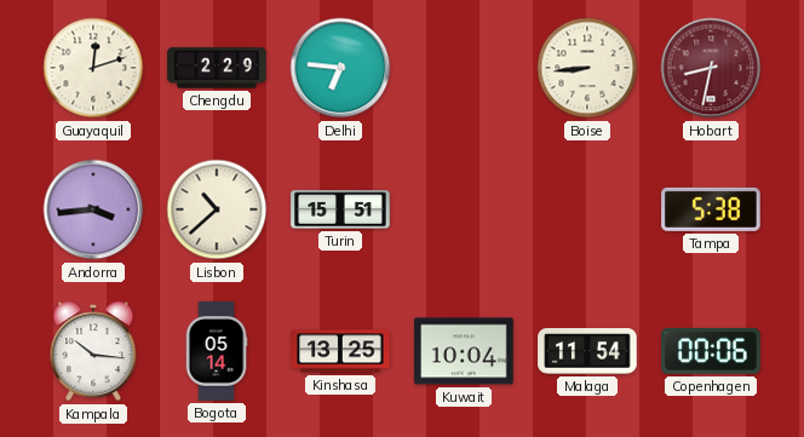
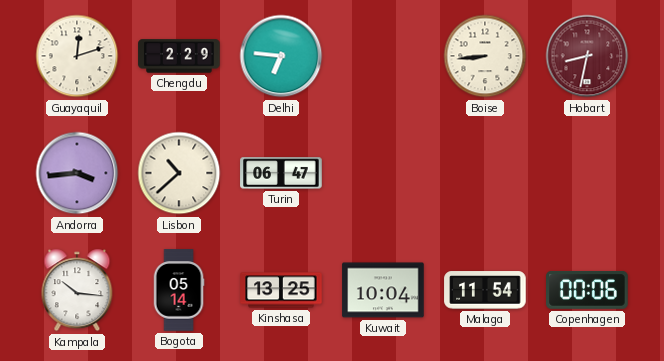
Turin: 15:51 -> 06:47
Tampa: 5:38 -> none
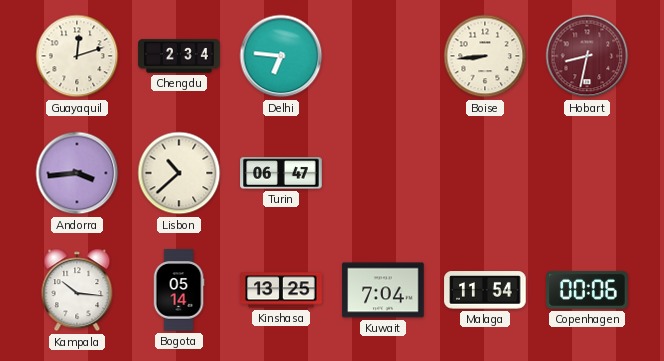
Chengdu: 2:29 -> 2:34
Kuwait: 10:04 -> 7:04
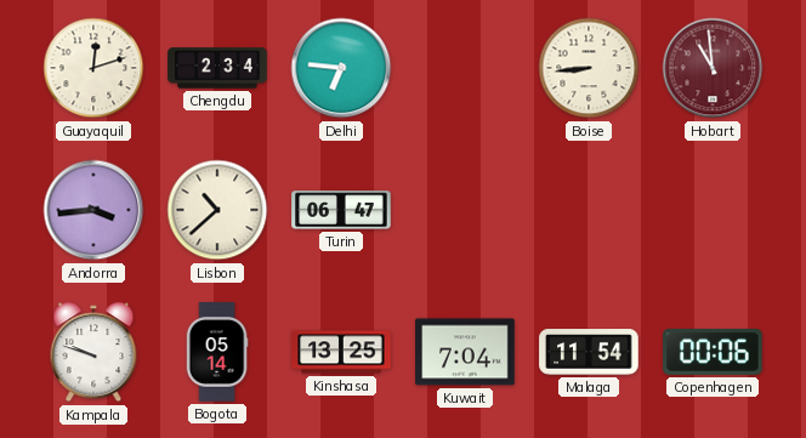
Hobart: 8:32 -> 10:59
Kampala: 10:16 -> 9:48
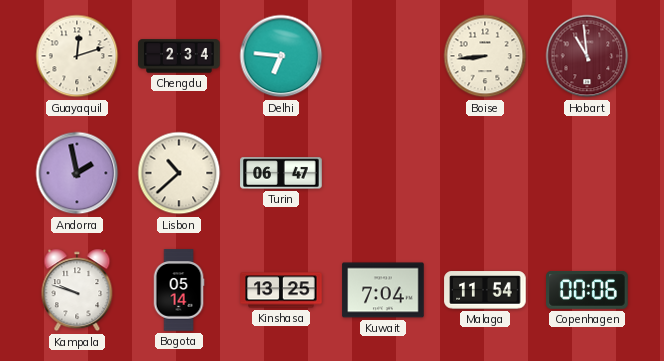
Andorra: 3:44 -> 1:58
